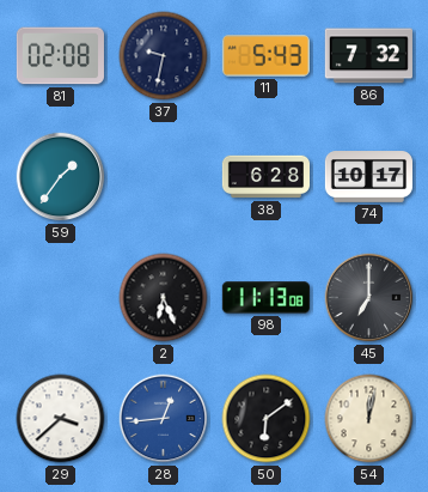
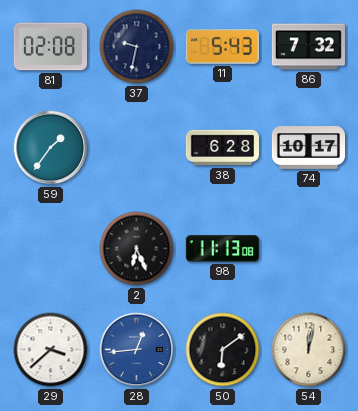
45: 7:00 -> none
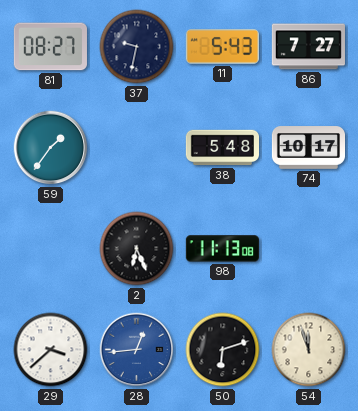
81: 02:08 -> 08:27
86: 7:32 -> 7:27
38: 6:28 -> 5:48
50: 6:09 -> 6:12
54: 12:02 -> 11:57
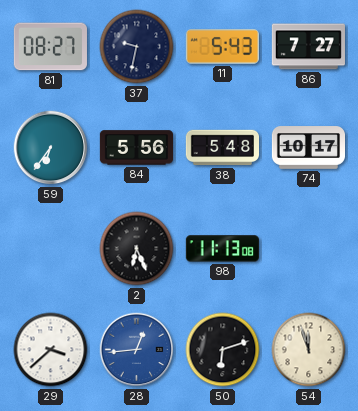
59: 1:36 -> 6:36
84: none -> 5:56
